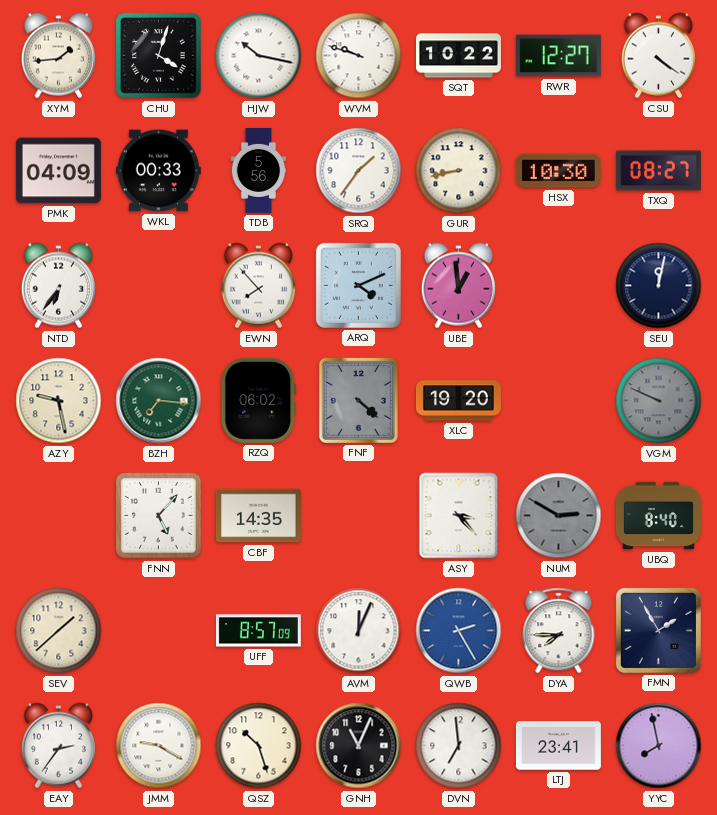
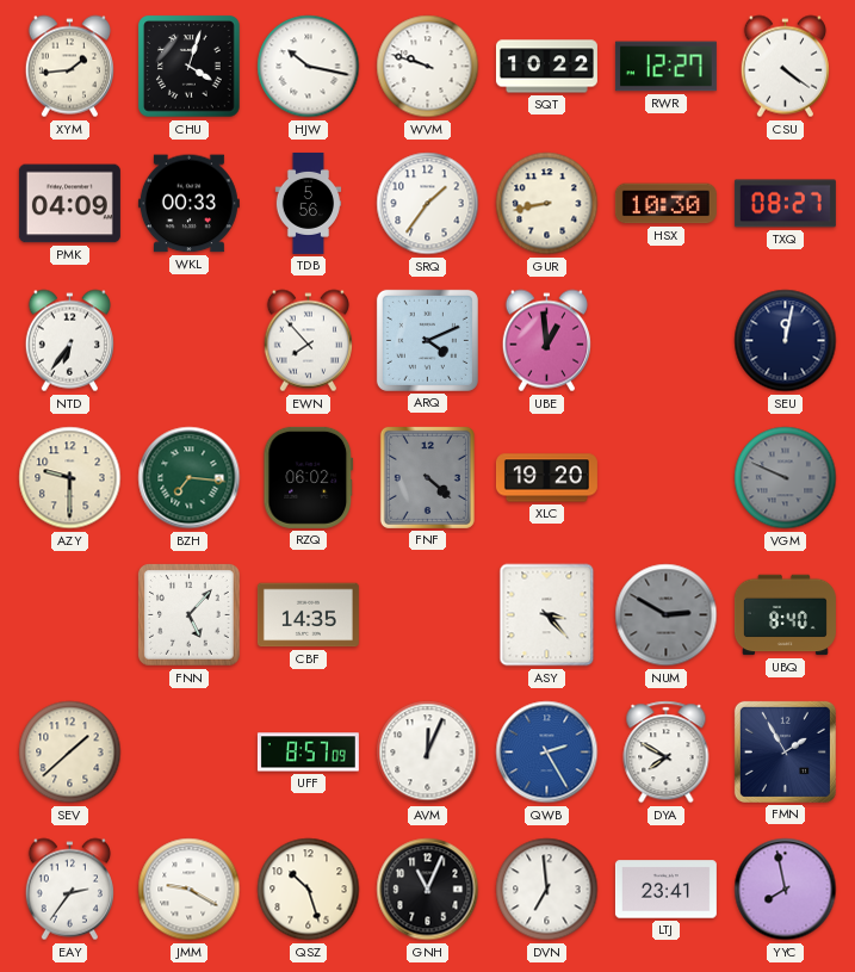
AZY: 9:28 -> 9:30
DYA: 7:45 -> 7:50
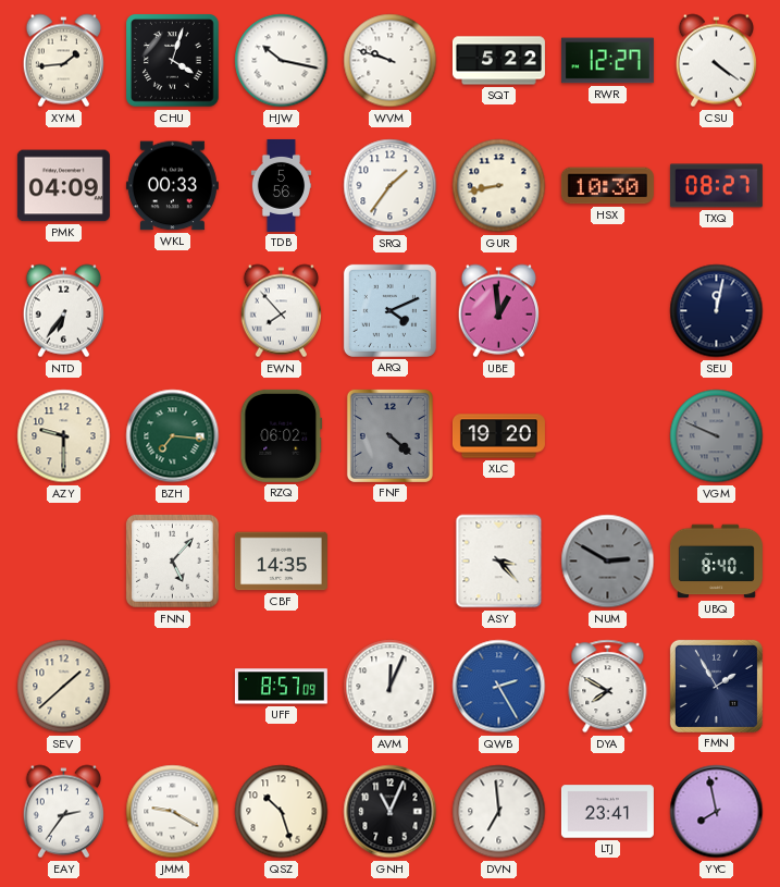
SQT: 10:22 -> 5:22
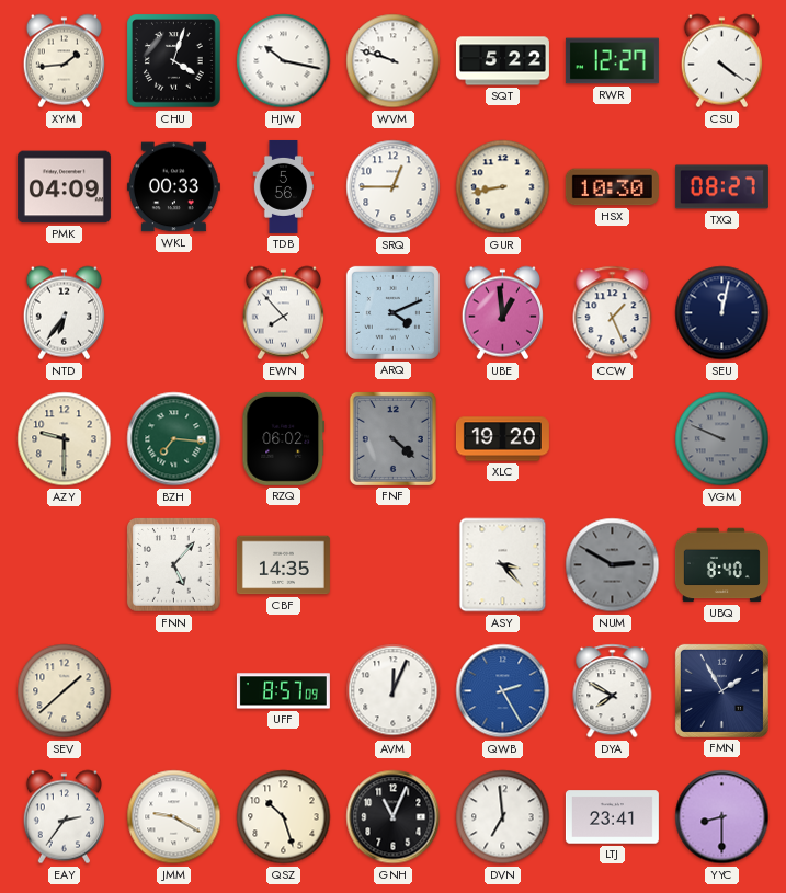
SRQ: 1:36 -> 12:45
CCW: none -> 1:26
YYC: 7:58 -> 8:30
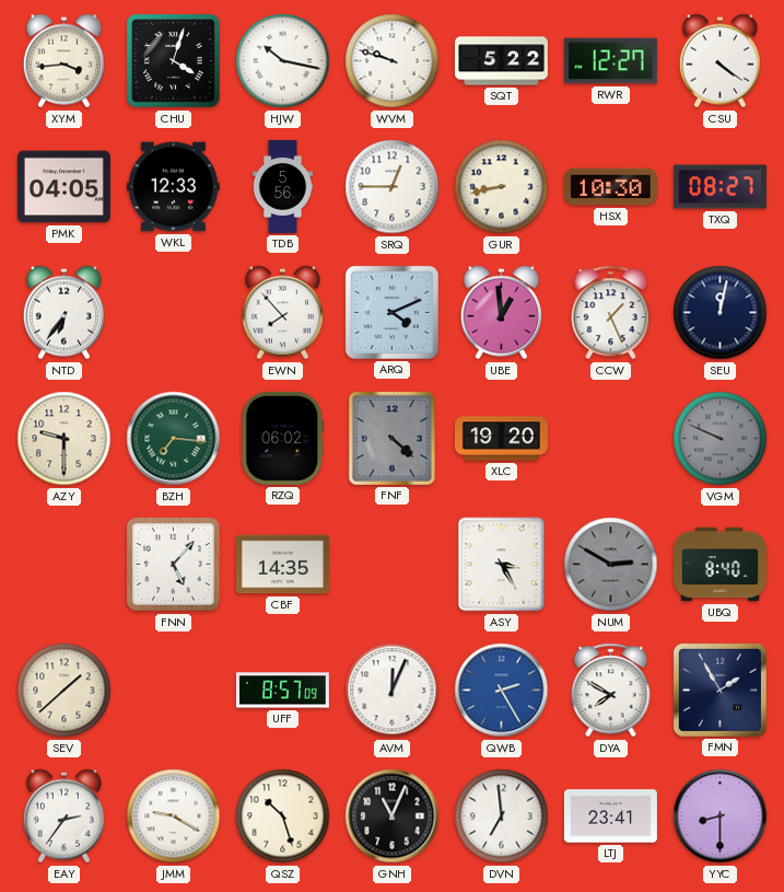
XYM: 1:44 -> 3:44
PMK: 04:09 -> 04:05
WKL: 00:33 -> 12:33
ASY: 3:23 -> 3:25
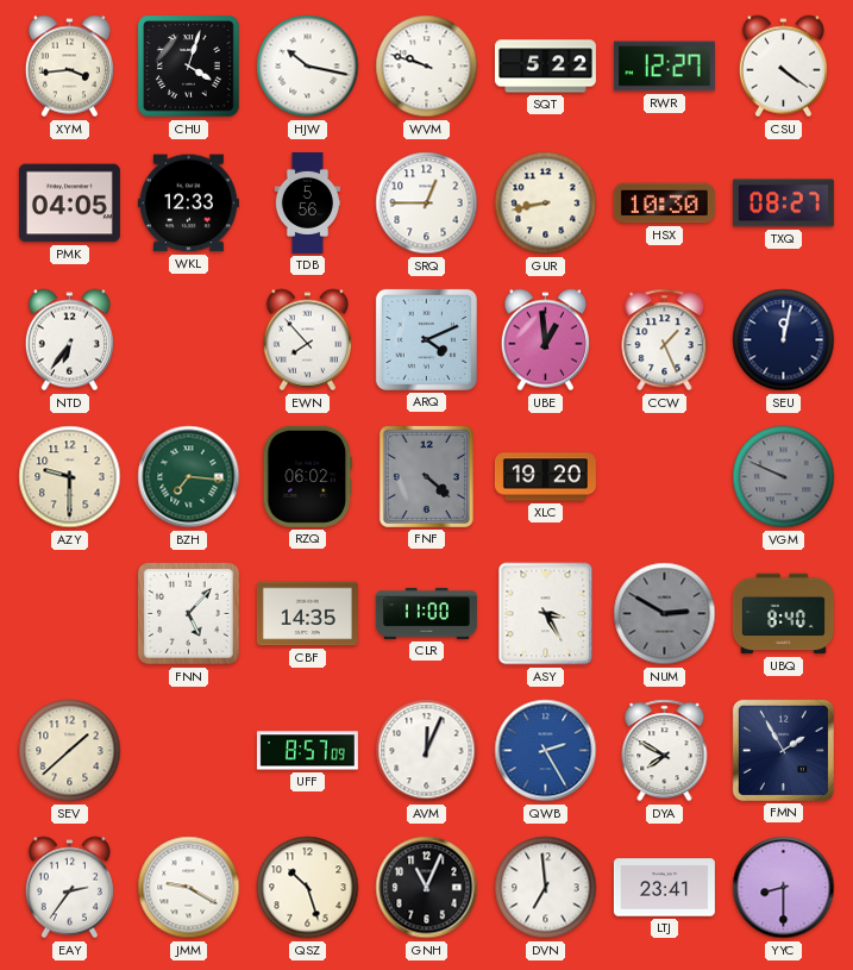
CLR: none -> 11:00
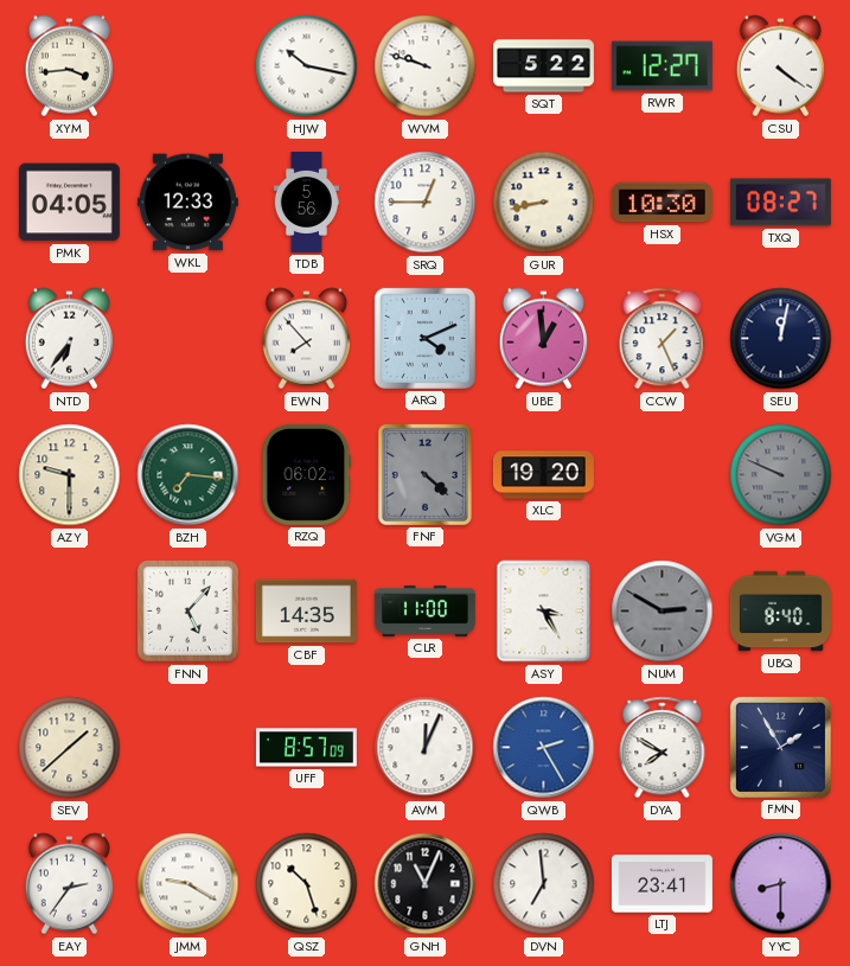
CHU: 4:03 -> none
